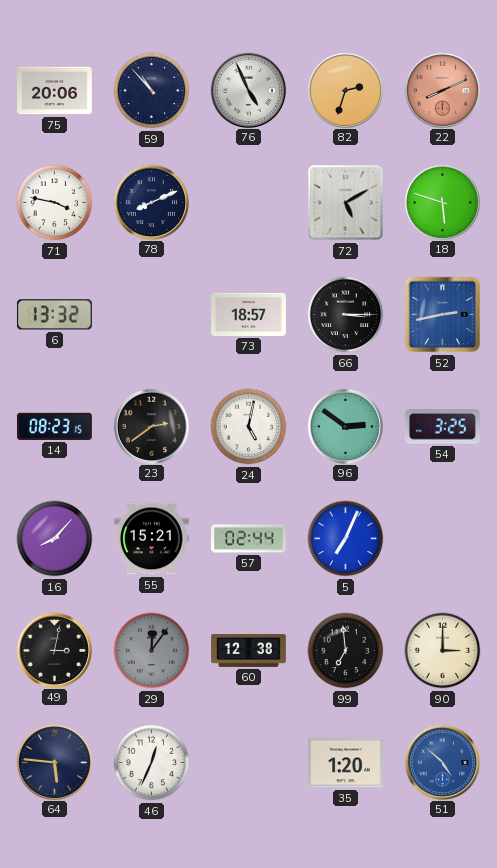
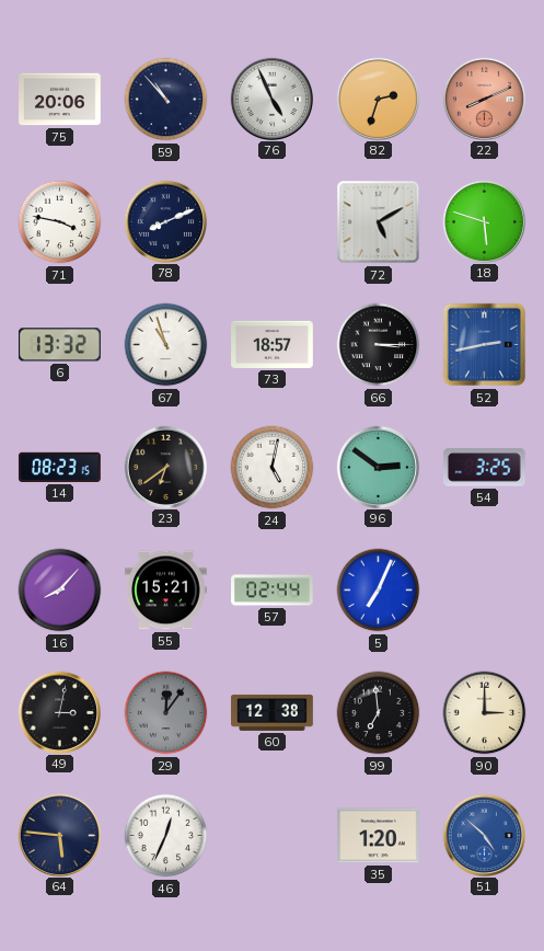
67: none -> 10:57
23: 2:39 -> 6:39
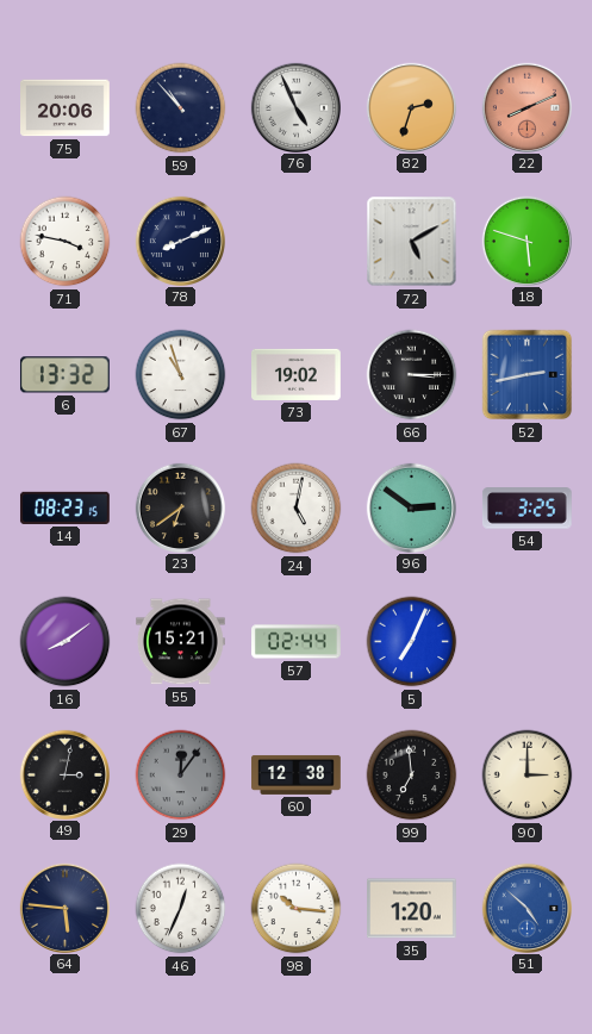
73: 18:57 -> 19:02
16: 8:07 -> 8:09
98: none -> 10:16
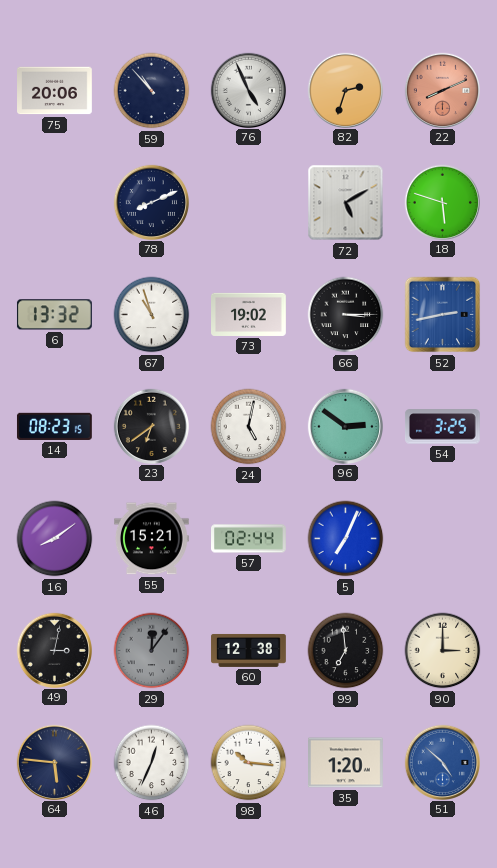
71: 3:47 -> none
